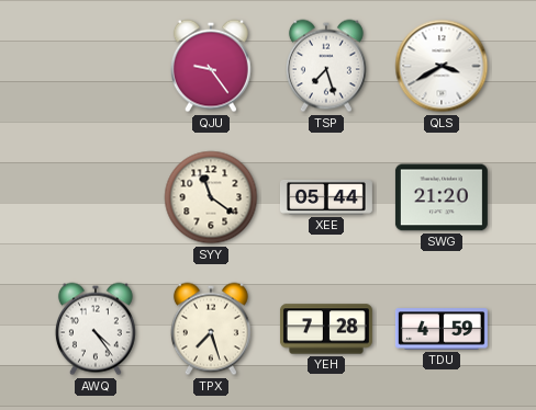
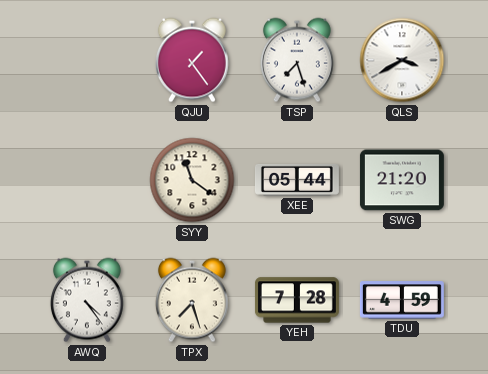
QJU: 9:24 -> 1:24
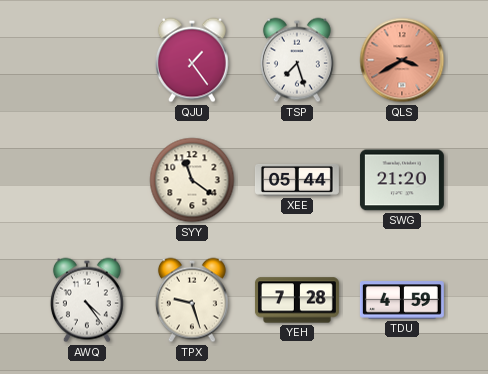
QLS dial: white -> salmon
TPX: 7:27 -> 9:27
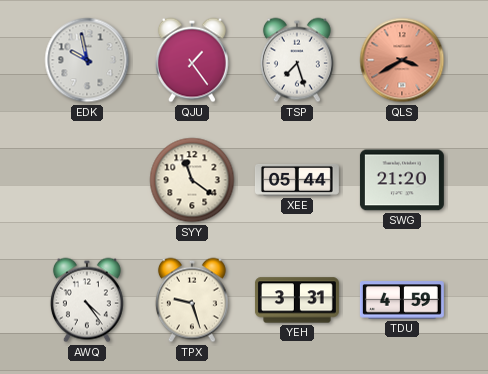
EDK: none -> 9:58
YEH: 7:28 -> 3:31
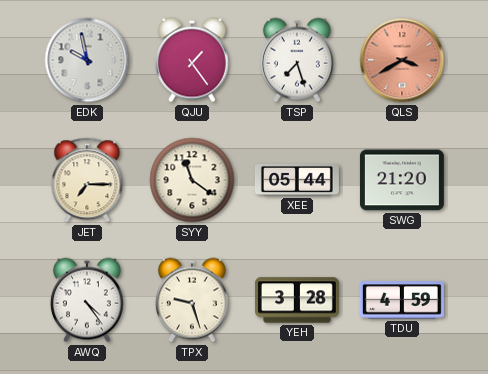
JET: none -> 7:15
YEH: 3:31 -> 3:28
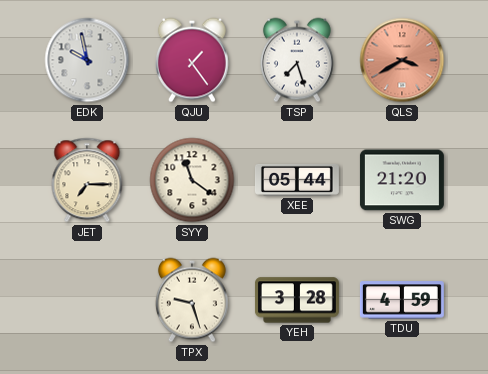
AWQ: 4:24 -> none
